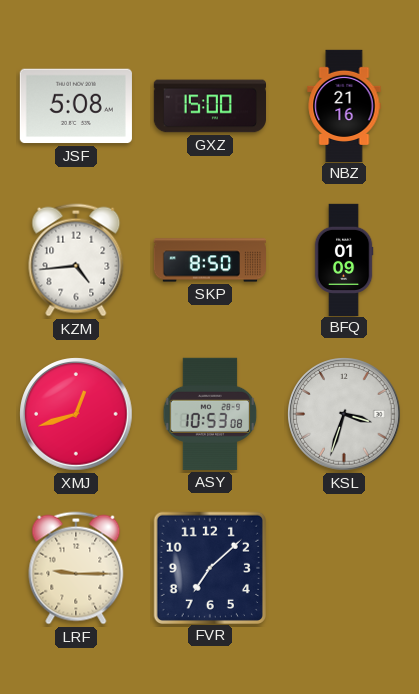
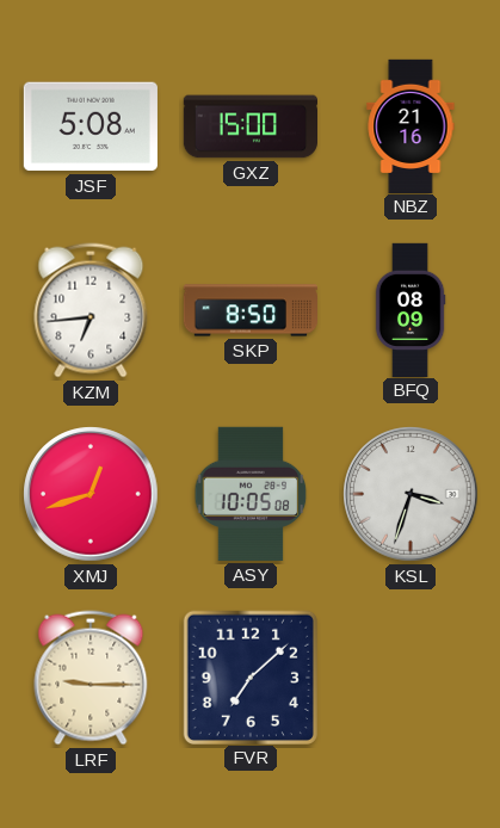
KZM: 4:44 -> 6:44
BFQ: 01:09 -> 08:09
ASY: 10:53 -> 10:05
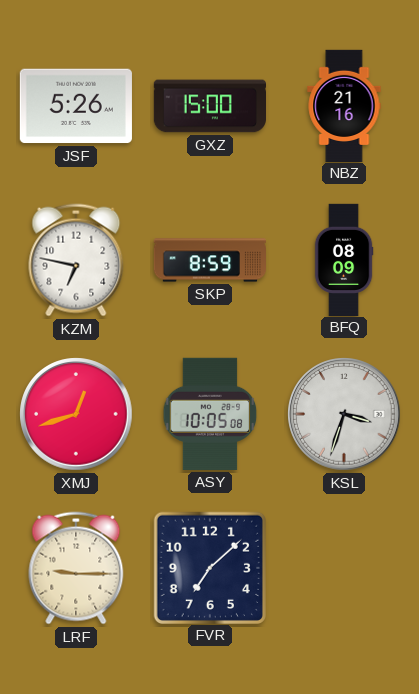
JSF: 5:08 -> 5:26
KZM: 6:44 -> 6:47
SKP: 8:50 -> 8:59
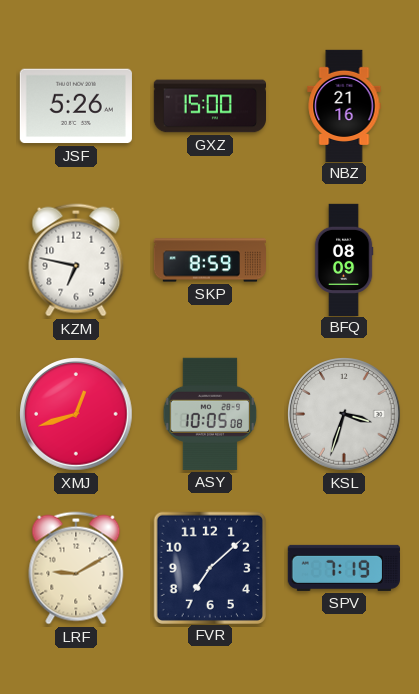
LRF: 9:15 -> 9:10
SPV: none -> 7:19
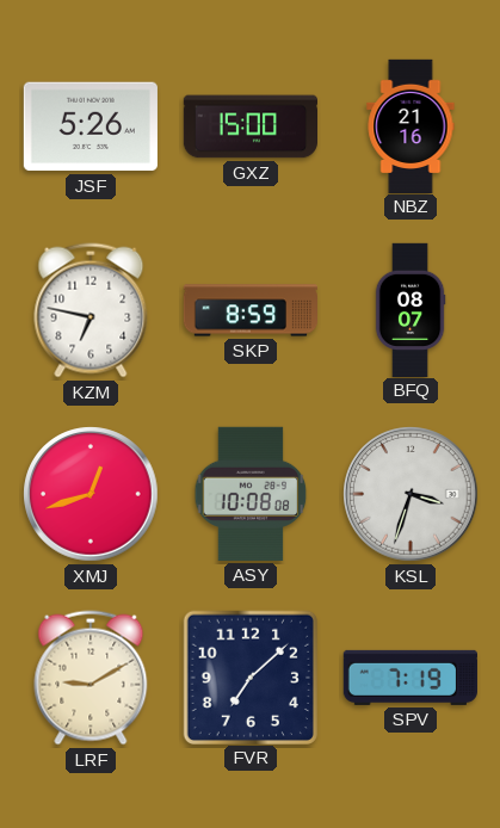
BFQ: 08:09 -> 08:07
ASY: 10:05 -> 10:08
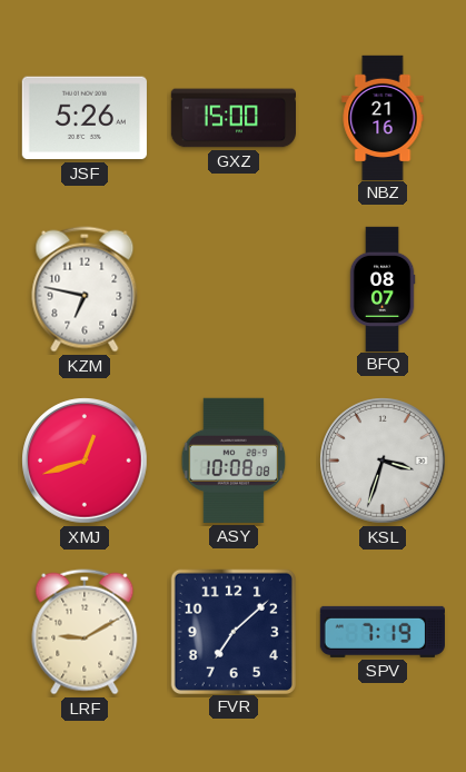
SKP: 8:59 -> none
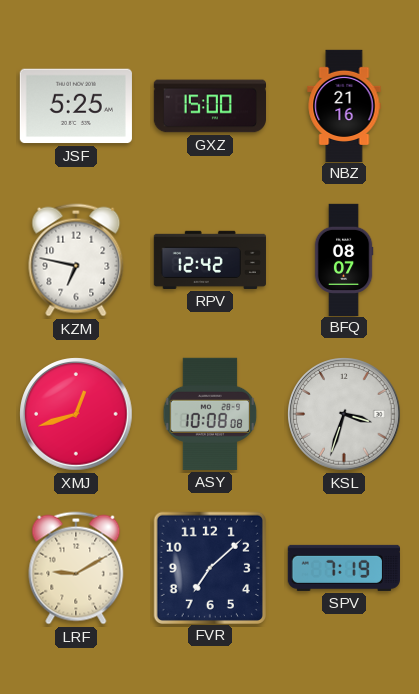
JSF: 5:26 -> 5:25
RPV: none -> 12:42
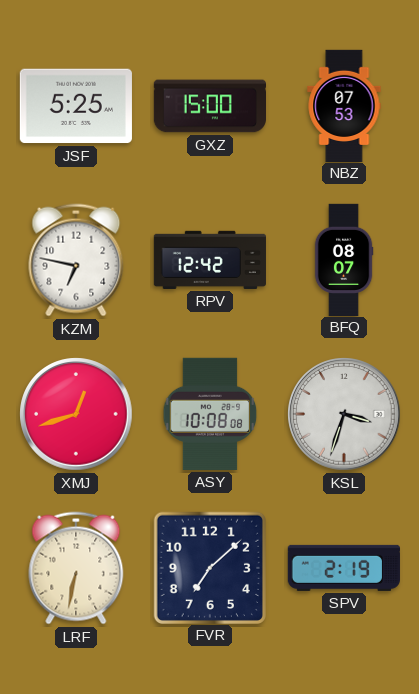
NBZ: 21:16 -> 07:53
LRF: 9:10 -> 6:32
SPV: 7:19 -> 2:19
